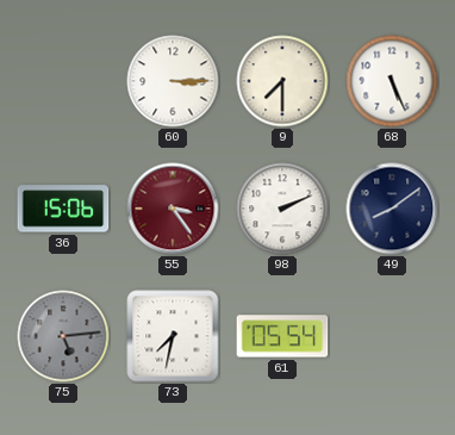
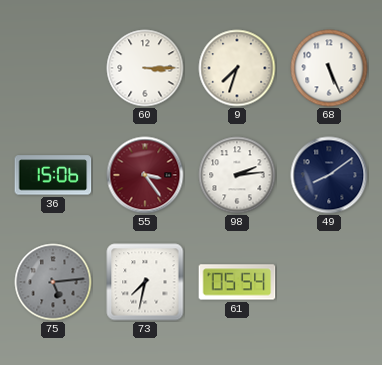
9: 7:30 -> 7:33
98: 2:11 -> 2:14
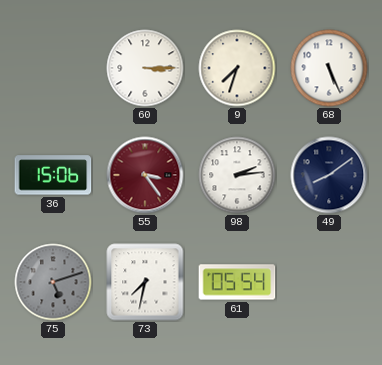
75: 5:14 -> 5:12
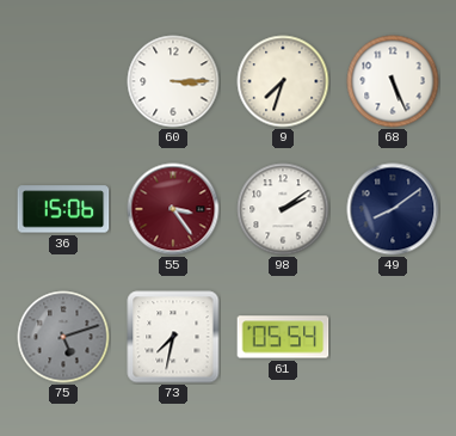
98: 2:14 -> 2:09
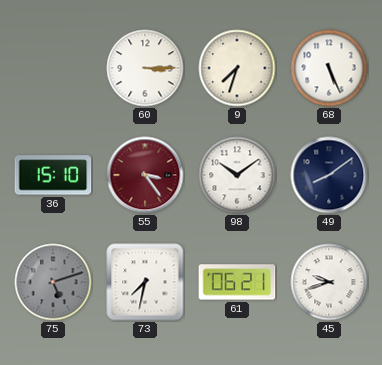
36: 15:06 -> 15:10
98: 2:09 -> 10:09
61: 05:54 -> 06:21
45: none -> 9:42
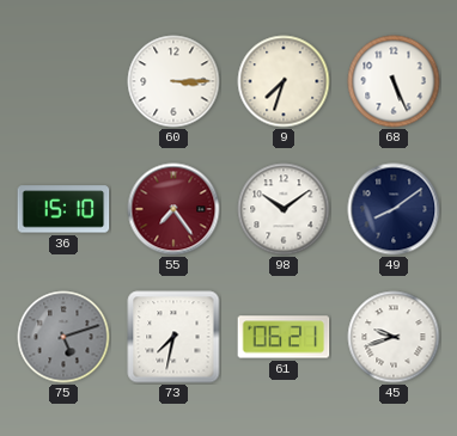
55: 3:24 -> 7:24
